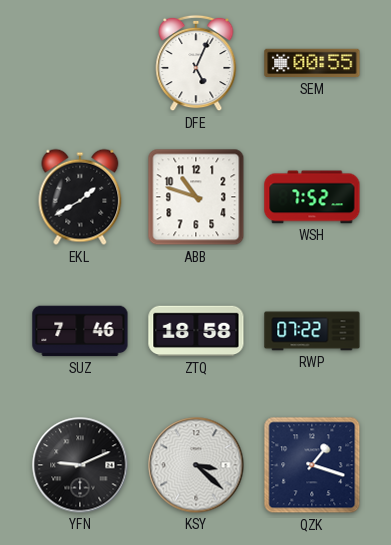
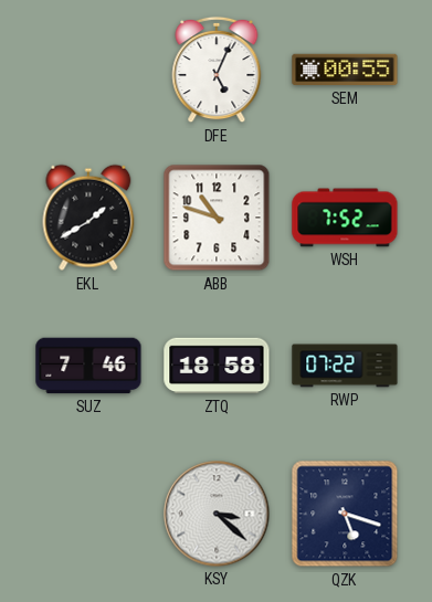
YFN: 9:11 -> none
QZK: 1:18 -> 5:18
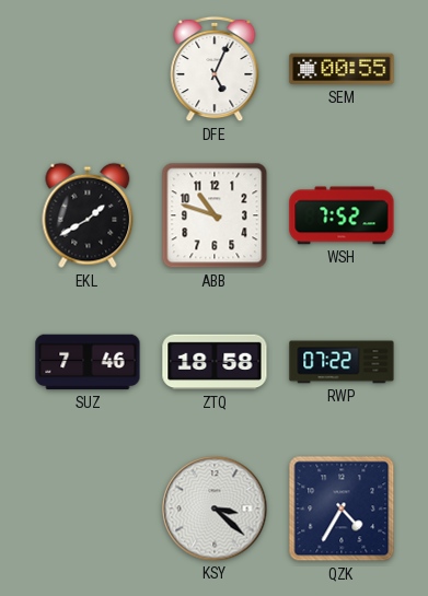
QZK: 5:18 -> 4:35
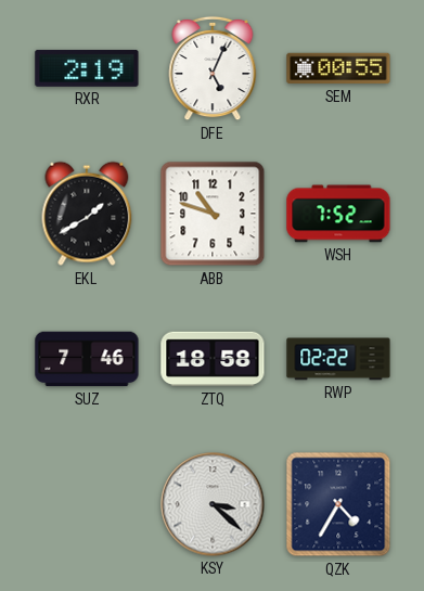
RXR: none -> 2:19
RWP: 07:22 -> 02:22
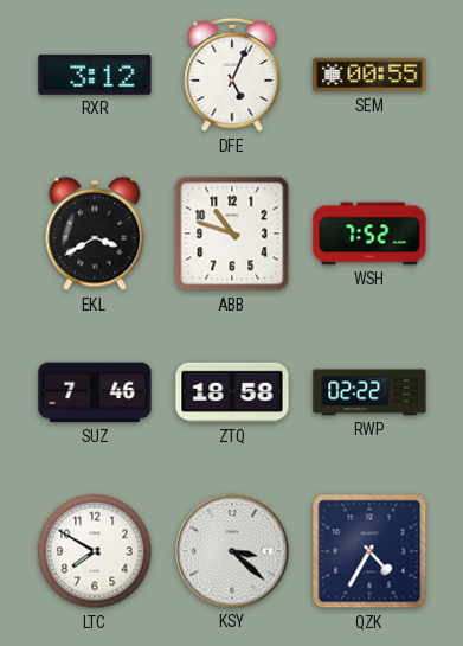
RXR: 2:19 -> 3:12
EKL: 1:40 -> 3:40
LTC: none -> 7:50
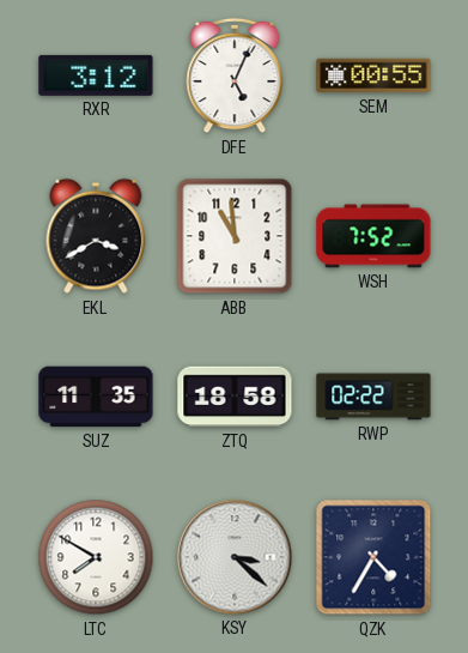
ABB: 10:48 -> 10:59
SUZ: 7:46 -> 11:35
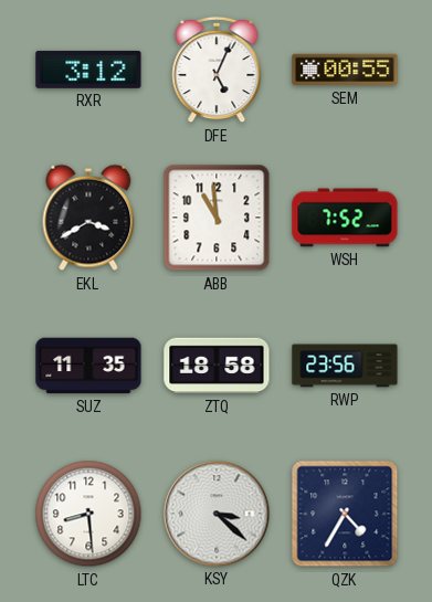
RWP: 02:22 -> 23:56
LTC: 7:50 -> 8:29
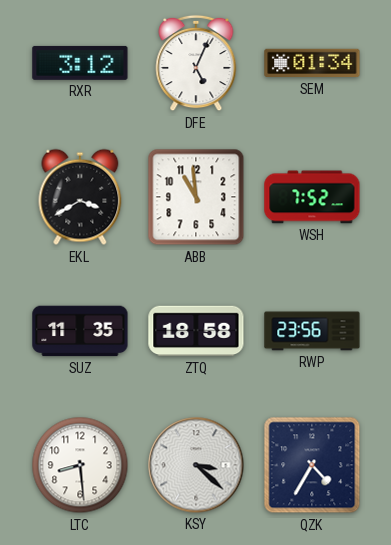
SEM: 00:55 -> 01:34
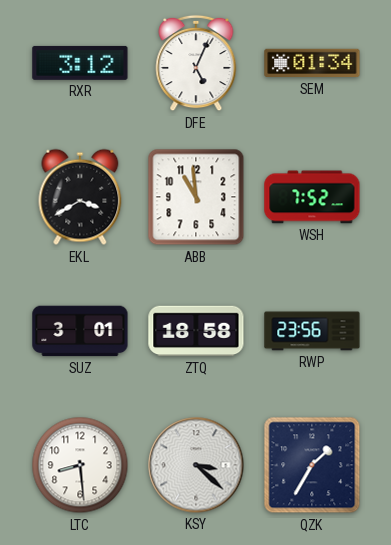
SUZ: 11:35 -> 3:01
QZK: 4:35 -> 1:35
